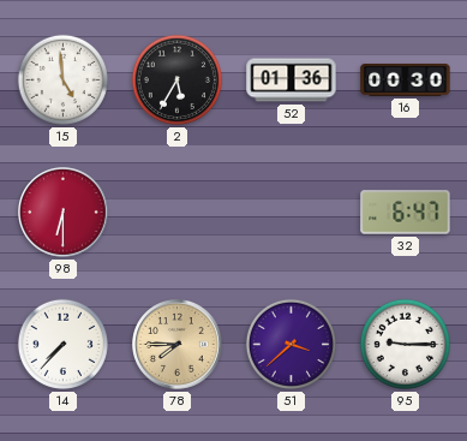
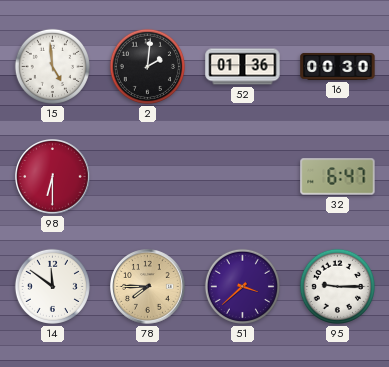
2: 5:35 -> 2:01
14: 7:37 -> 11:51
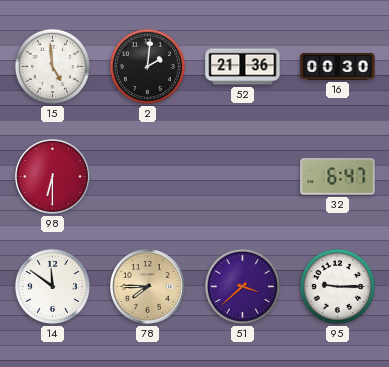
52: 01:36 -> 21:36
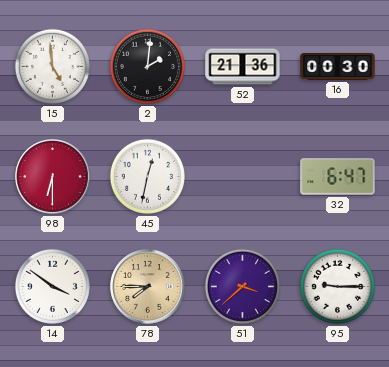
45: none -> 12:32
14: 11:51 -> 3:51
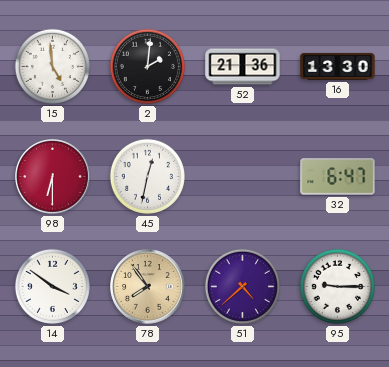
16: 00:30 -> 13:30
78: 7:45 -> 7:54
51: 3:38 -> 4:38
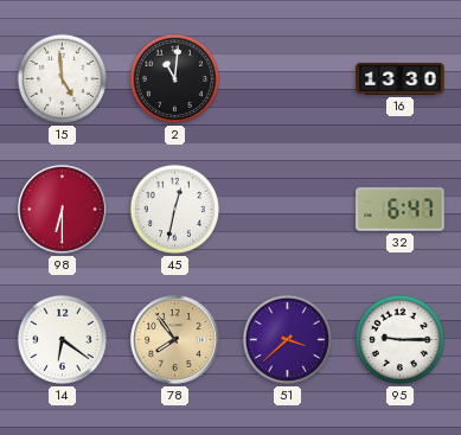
2: 2:01 -> 11:01
52: 21:36 -> none
14: 3:51 -> 6:21
51: 4:38 -> 3:38
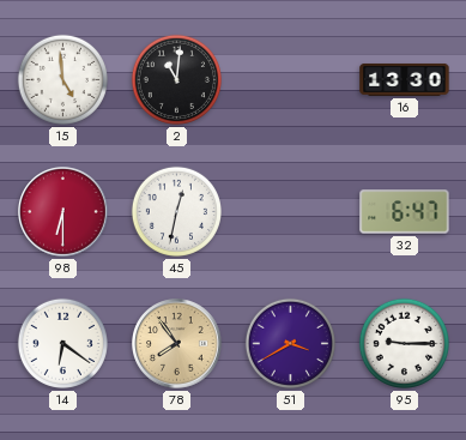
51: 3:38 -> 3:40
